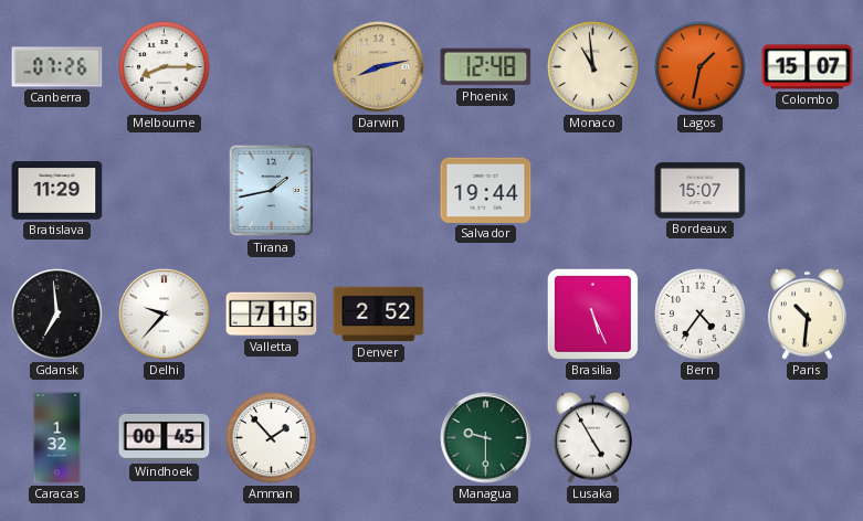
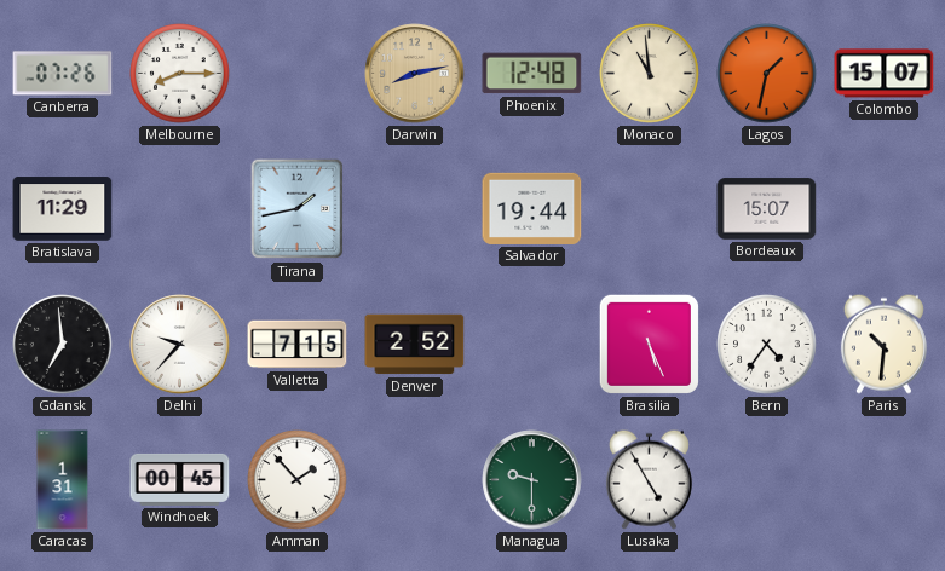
Caracas: 1:32 -> 1:31
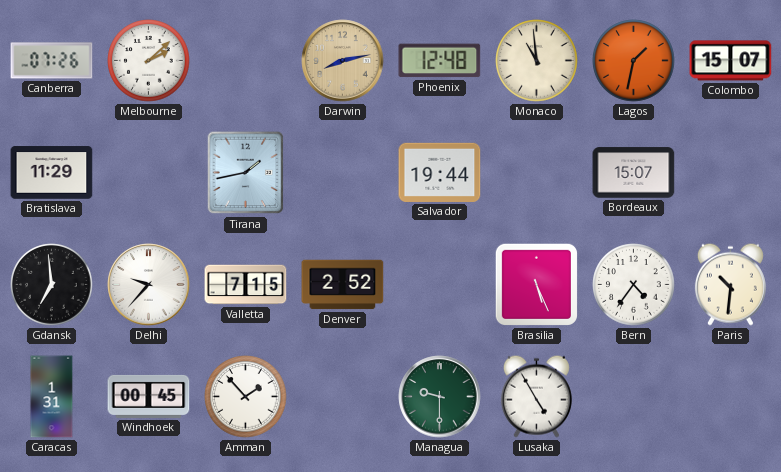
Melbourne: 8:15 -> 2:08
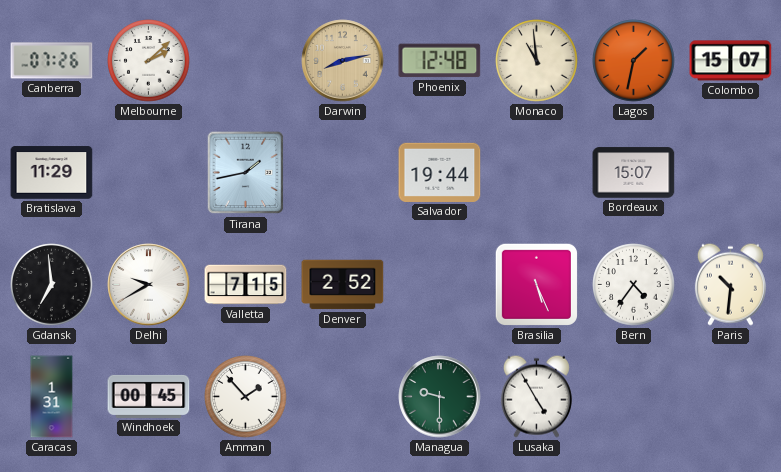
Delhi: 9:37 -> 9:40
